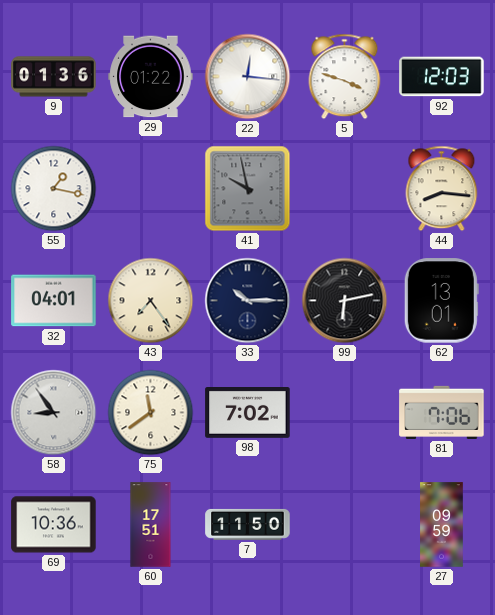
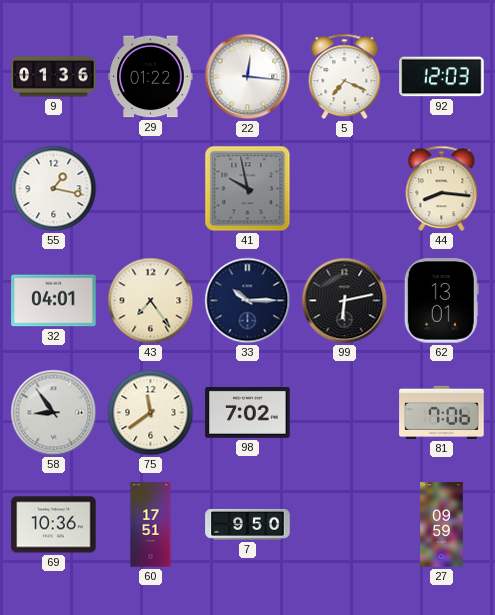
5: 3:48 -> 7:19
7: 11:50 -> 9:50
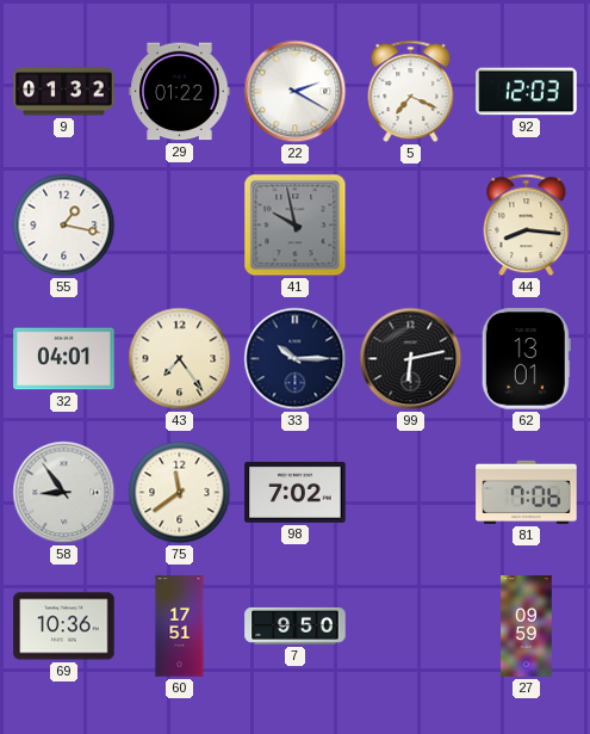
9: 01:36 -> 01:32
22: 12:16 -> 2:20
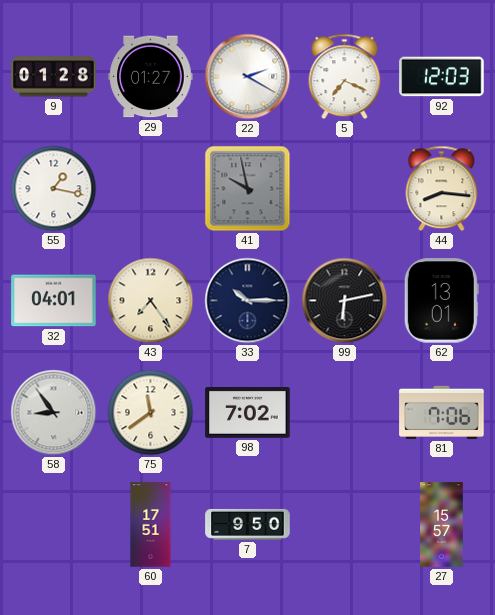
9: 01:32 -> 01:28
29: 01:22 -> 01:27
69: 10:36 -> none
27: 09:59 -> 15:57
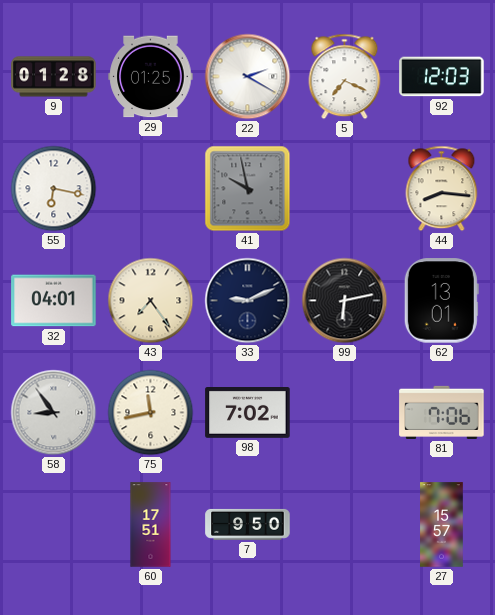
29: 01:27 -> 01:25
55: 1:17 -> 6:17
33: 10:15 -> 9:11
75: 11:39 -> 11:43
